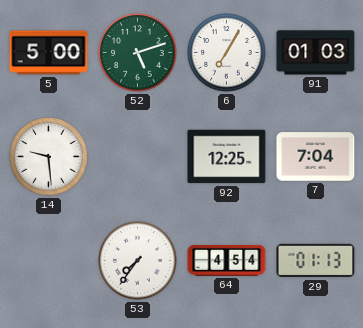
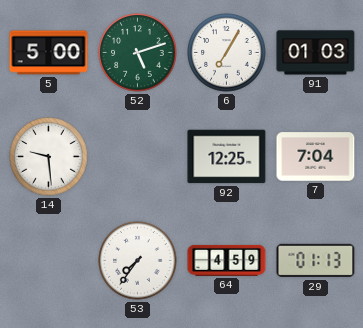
64: 4:54 -> 4:59
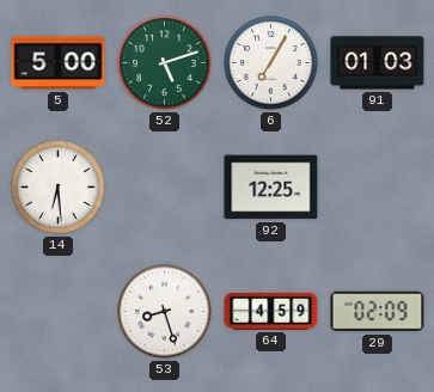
14: 9:29 -> 6:29
7: 7:04 -> none
53: 7:36 -> 8:27
29: 01:13 -> 02:09
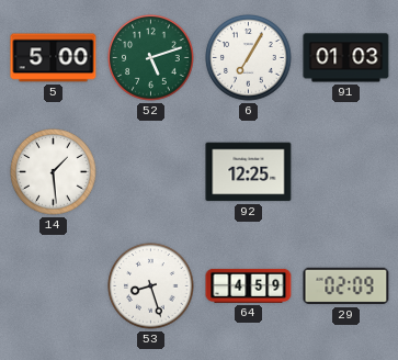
14: 6:29 -> 1:29
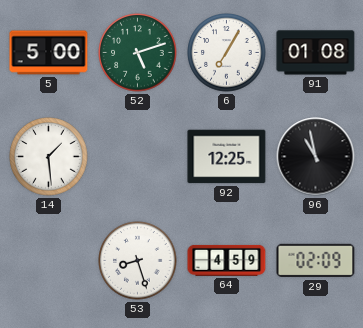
91: 01:03 -> 01:08
96: none -> 10:58
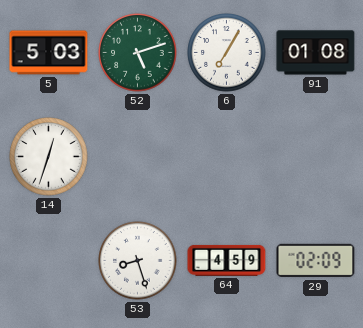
5: 5:00 -> 5:03
14: 1:29 -> 12:33
92: 12:25 -> none
96: 10:58 -> none
